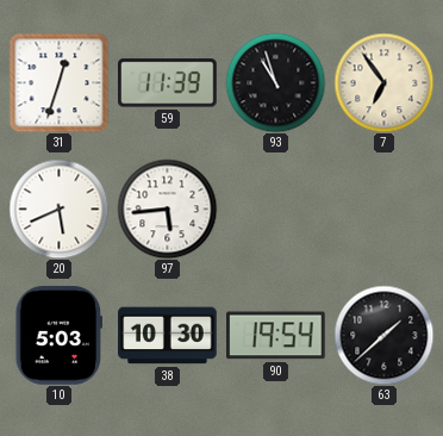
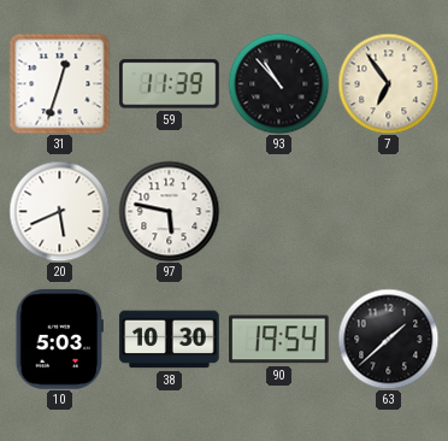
93: 10:57 -> 10:53
97: 5:44 -> 5:47
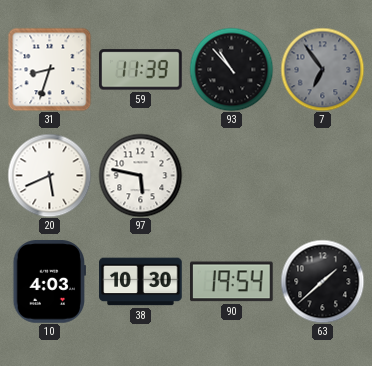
31: 12:33 -> 8:33
7 dial: cream -> grey
10: 5:03 -> 4:03
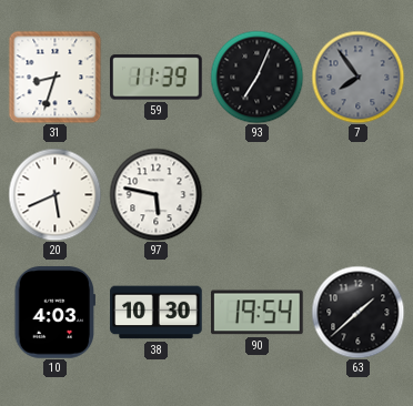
93: 10:53 -> 7:04
7: 6:54 -> 7:54
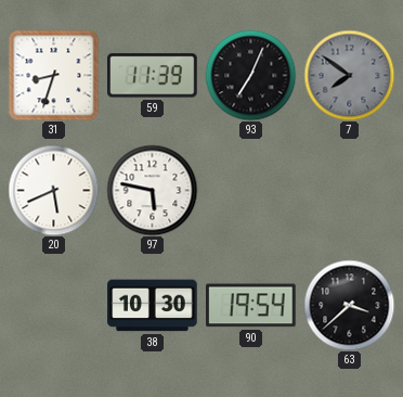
7: 7:54 -> 7:51
10: 4:03 -> none
63: 1:38 -> 3:38
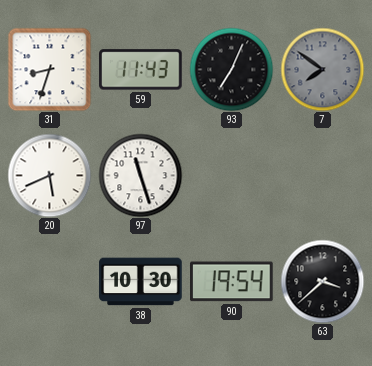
59: 11:39 -> 11:43
97: 5:47 -> 11:27
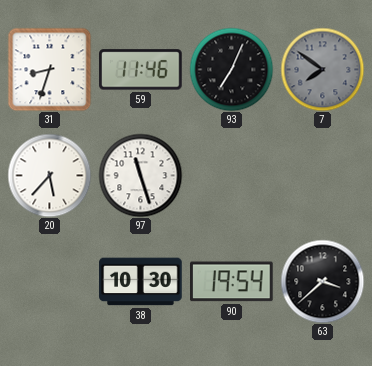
59: 11:43 -> 11:46
20: 5:41 -> 5:37
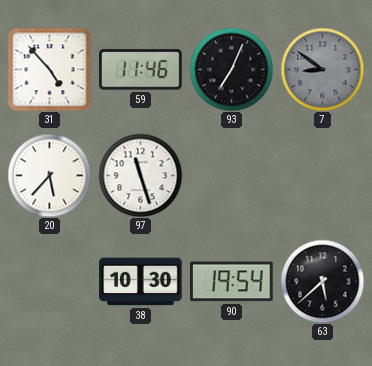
31: 8:33 -> 4:53
7: 7:51 -> 8:51
63: 3:38 -> 5:38
